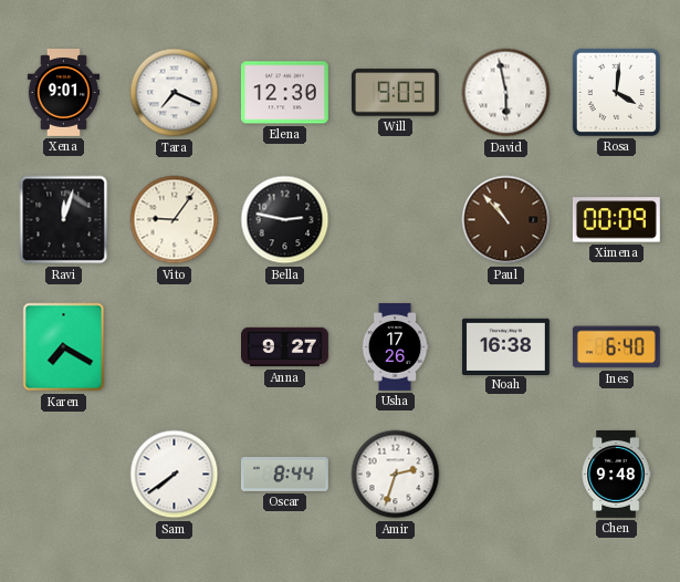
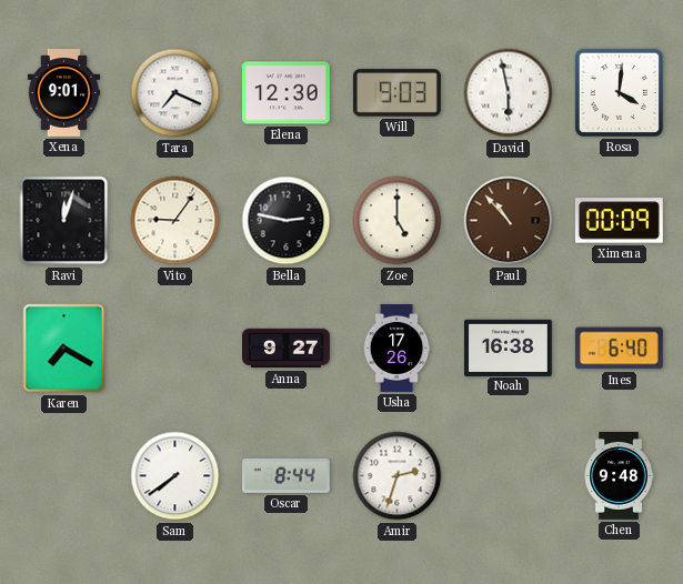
Zoe: none -> 5:00
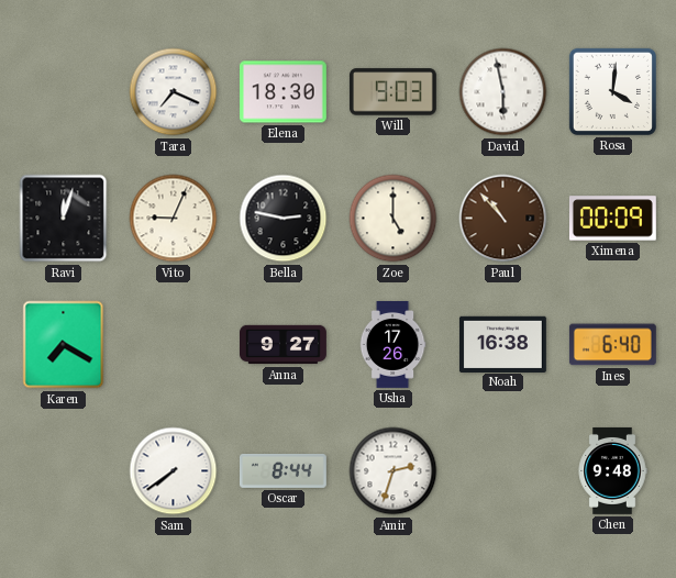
Xena: 9:01 -> none
Elena: 12:30 -> 18:30
Vito: 9:06 -> 9:04
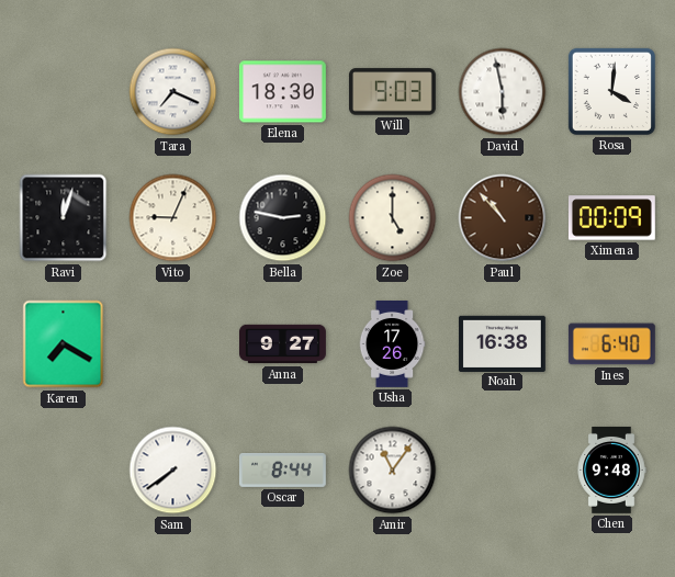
Amir: 2:33 -> 11:06
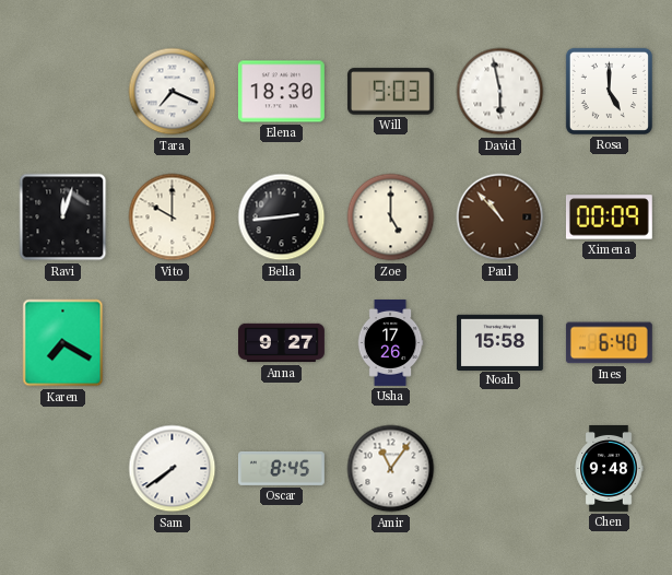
Rosa: 4:01 -> 5:00
Vito: 9:04 -> 10:00
Bella: 2:47 -> 2:44
Noah: 16:38 -> 15:58
Oscar: 8:44 -> 8:45
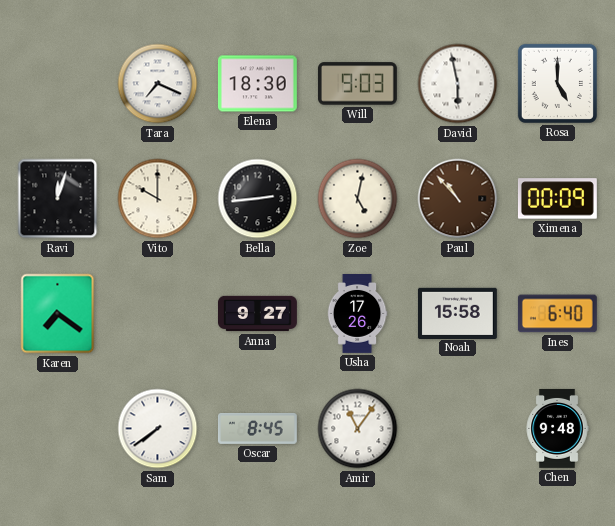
Zoe: 5:00 -> 5:02
Karen: 7:20 -> 7:21
